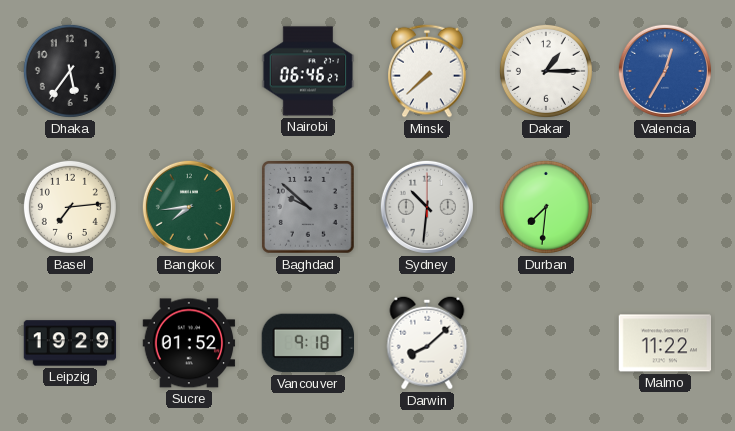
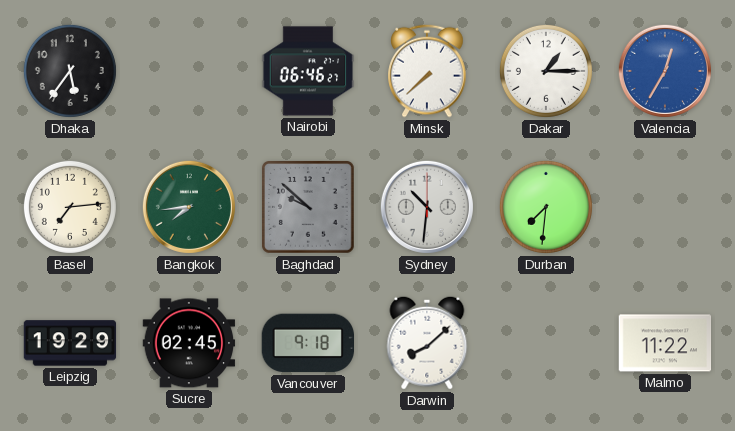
Sucre: 01:52 -> 02:45
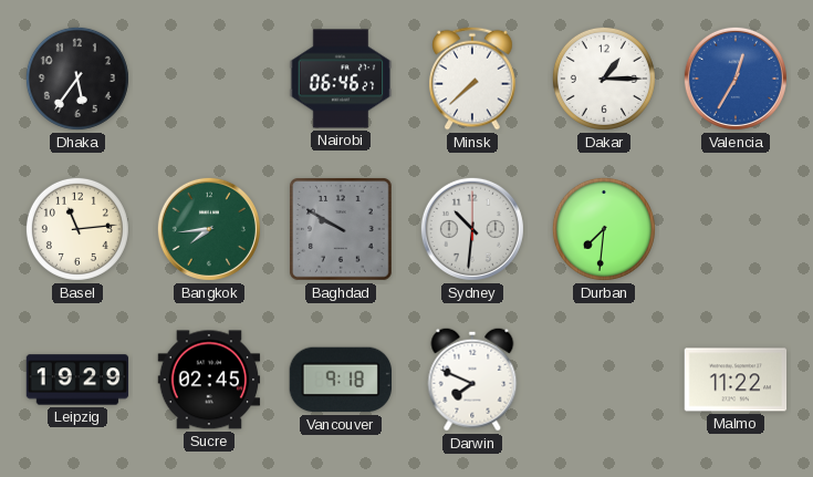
Basel: 7:14 -> 11:14
Baghdad: 9:52 -> 9:50
Darwin: 8:08 -> 7:49
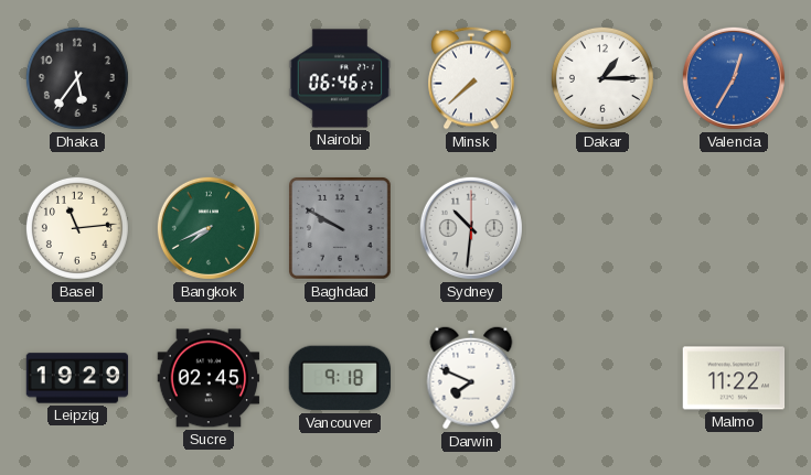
Bangkok: 7:44 -> 7:41
Durban: 7:31 -> none
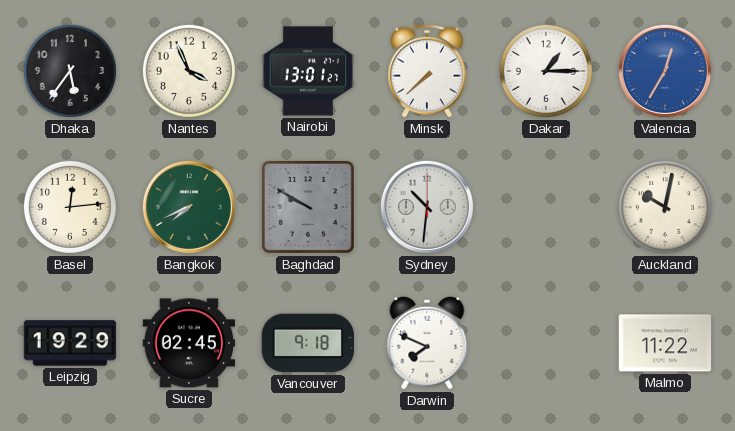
Nantes: none -> 3:56
Nairobi: 06:46 -> 13:01
Basel: 11:14 -> 12:14
Auckland: none -> 10:02
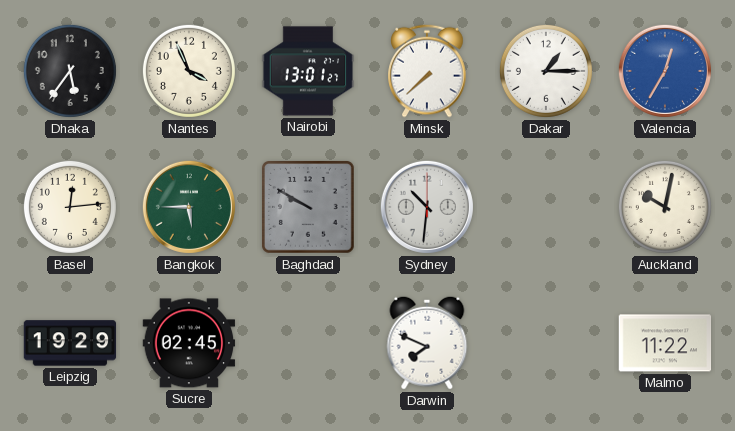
Bangkok: 7:41 -> 5:45
Vancouver: 9:18 -> none
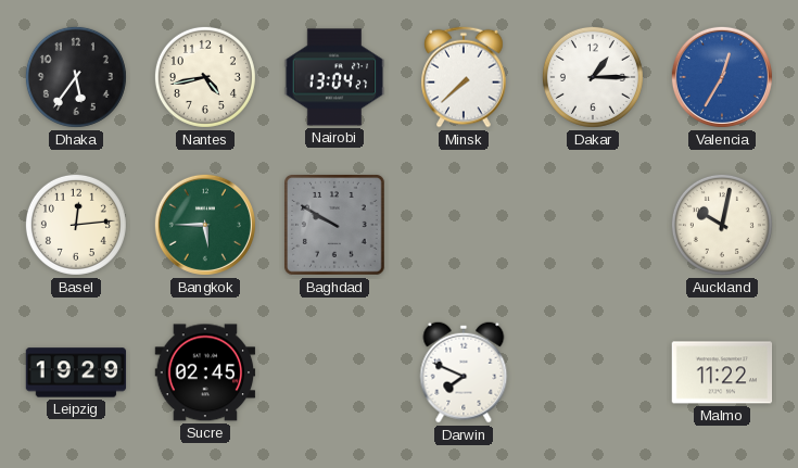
Nantes: 3:56 -> 4:43
Nairobi: 13:01 -> 13:04
Sydney: 10:31 -> none
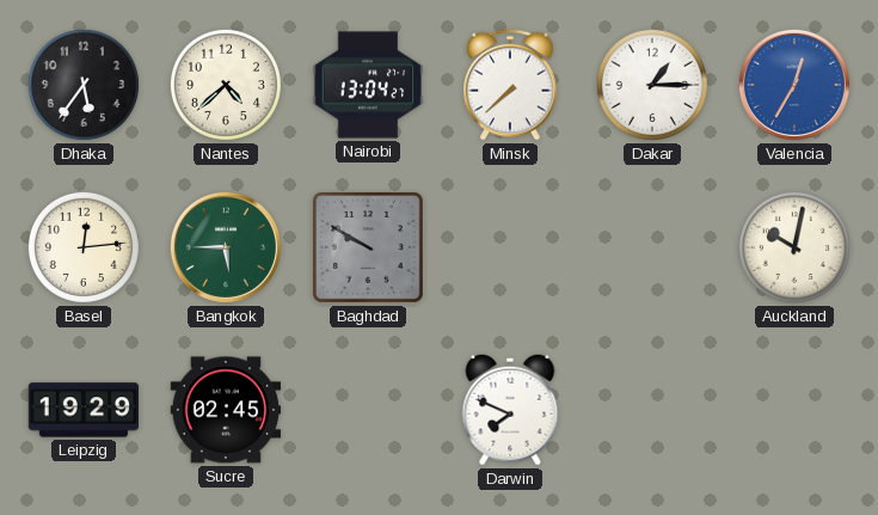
Nantes: 4:43 -> 4:38
Malmo: 11:22 -> none
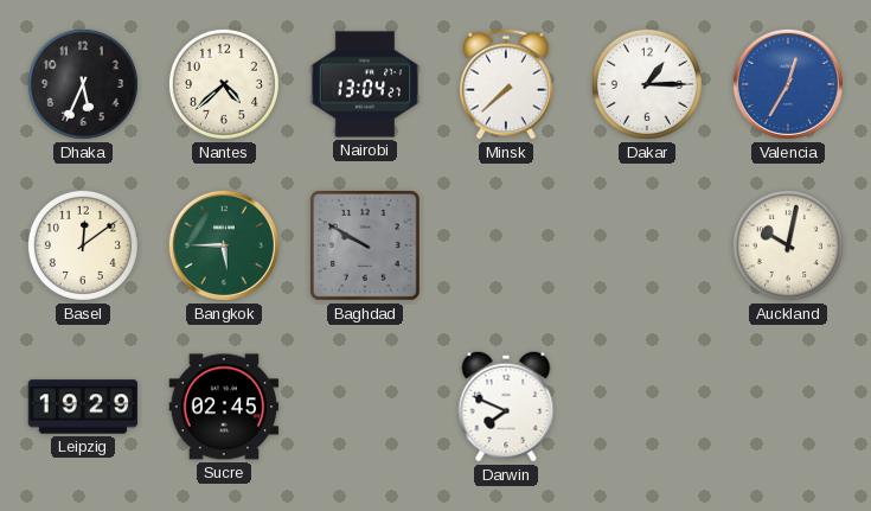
Dhaka: 5:36 -> 5:34
Basel: 12:14 -> 12:09
